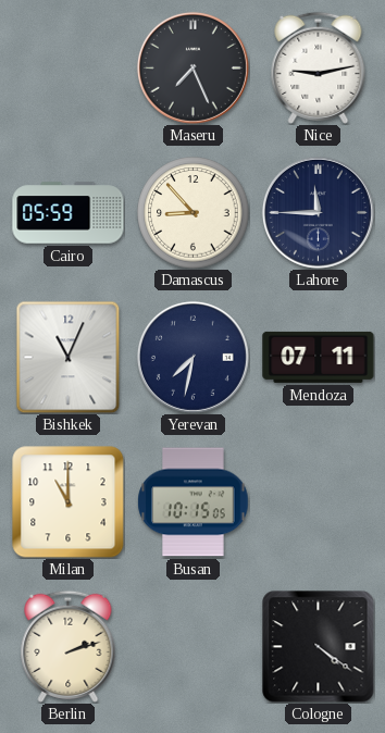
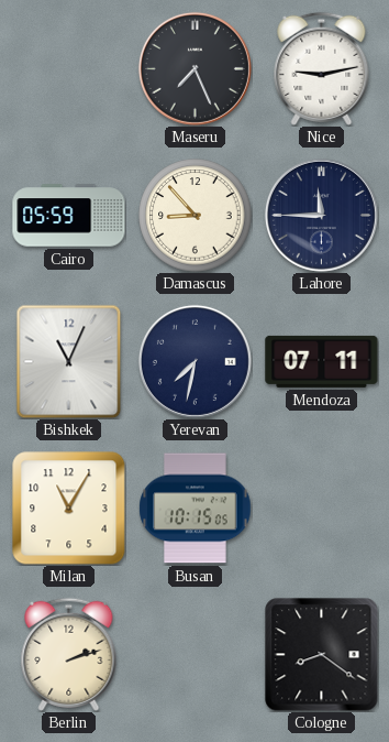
Milan: 11:00 -> 11:05
Cologne: 4:21 -> 8:21
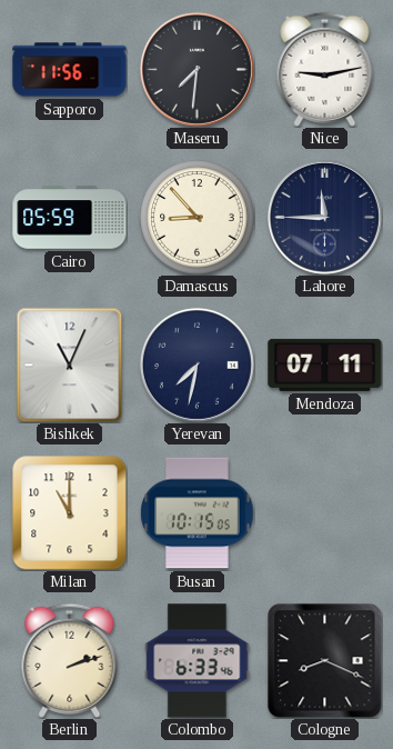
Sapporo: none -> 11:56
Maseru: 7:26 -> 7:31
Milan: 11:05 -> 11:00
Colombo: none -> 6:33
Cologne: 8:21 -> 8:19
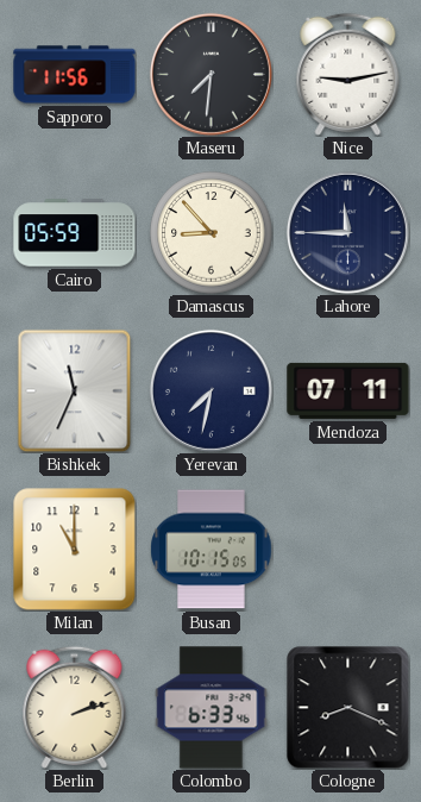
Bishkek: 11:04 -> 11:34
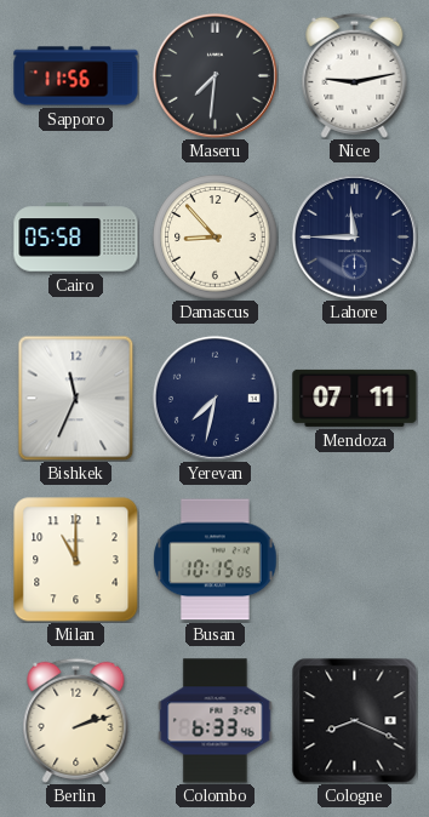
Cairo: 05:59 -> 05:58
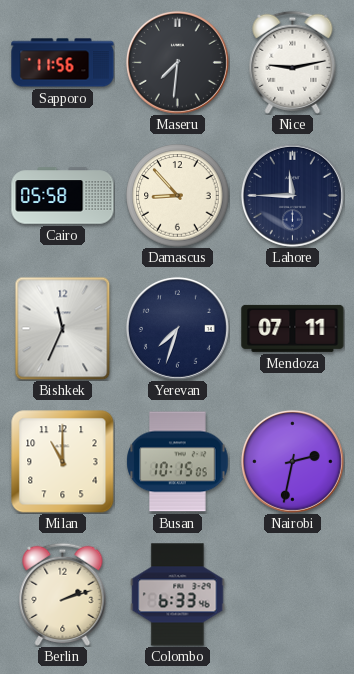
Yerevan: 7:32 -> 7:33
Nairobi: none -> 2:32
Cologne: 8:19 -> none
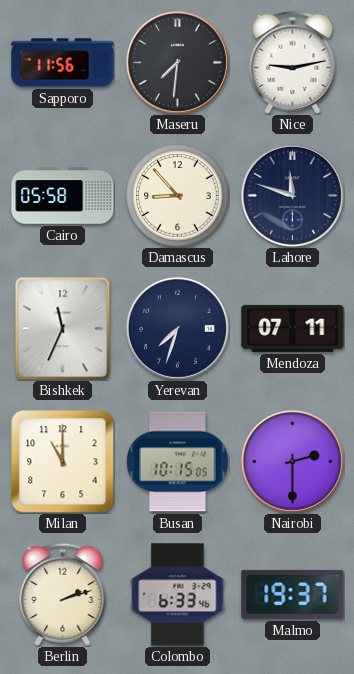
Lahore: 11:45 -> 11:48
Nairobi: 2:32 -> 2:30
Malmo: none -> 19:37
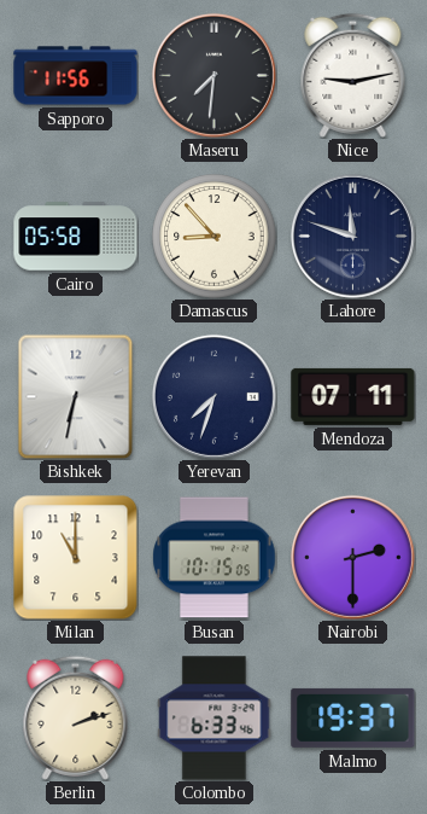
Bishkek: 11:34 -> 6:32
